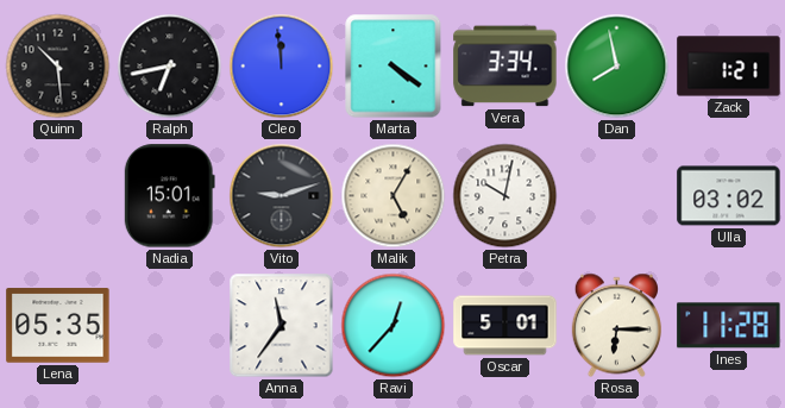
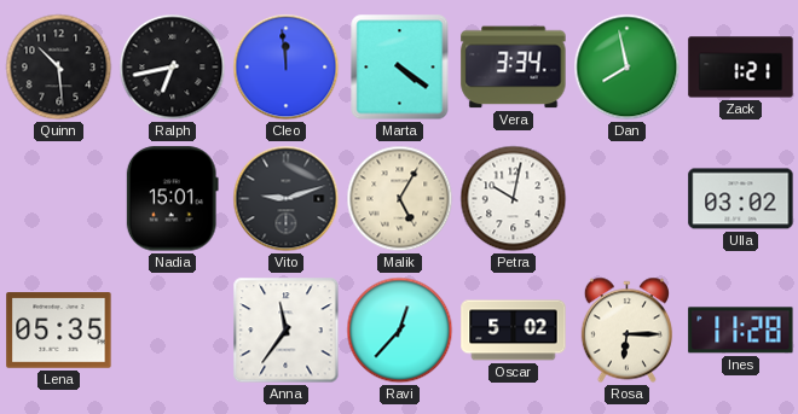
Oscar: 5:01 -> 5:02
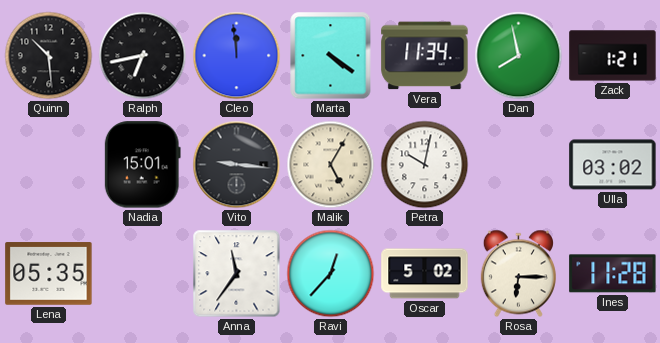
Vera: 3:34 -> 11:34
Vito: 9:12 -> 9:16
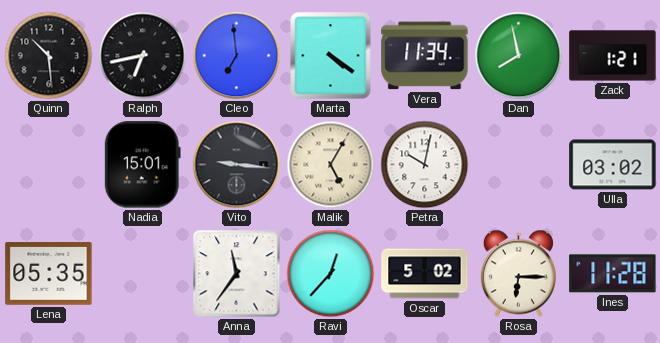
Cleo: 11:59 -> 6:59
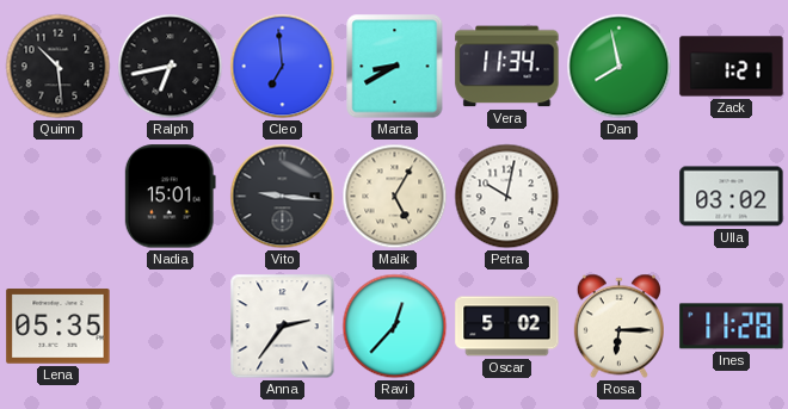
Marta: 4:21 -> 8:40
Anna: 11:36 -> 2:36
